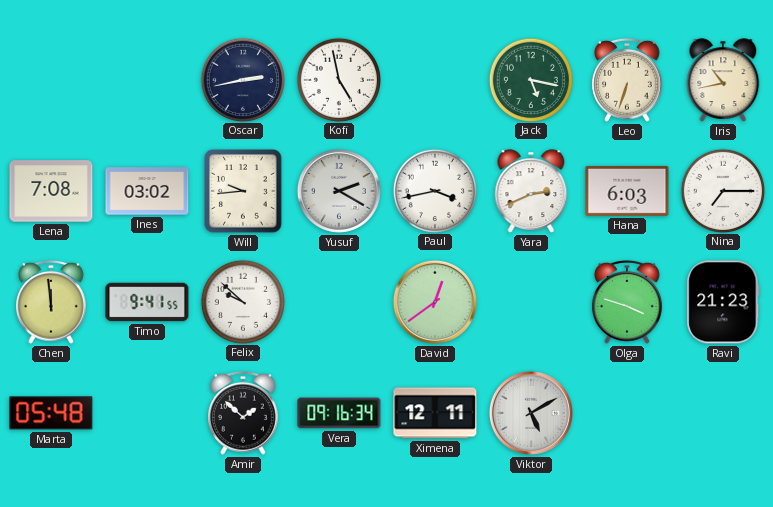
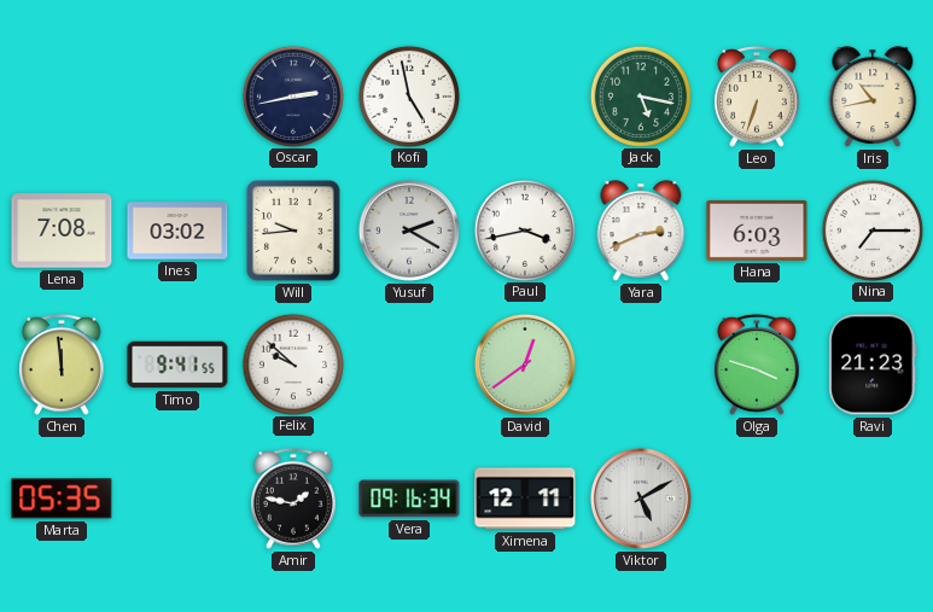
Marta: 05:48 -> 05:35
Amir: 1:52 -> 1:47
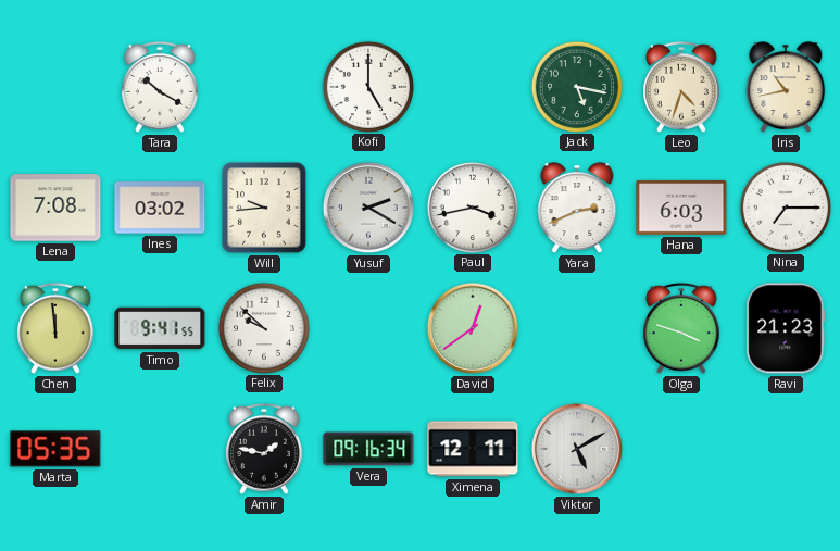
Tara: none -> 10:20
Oscar: 2:43 -> none
Kofi: 4:58 -> 5:00
Leo: 6:33 -> 4:33
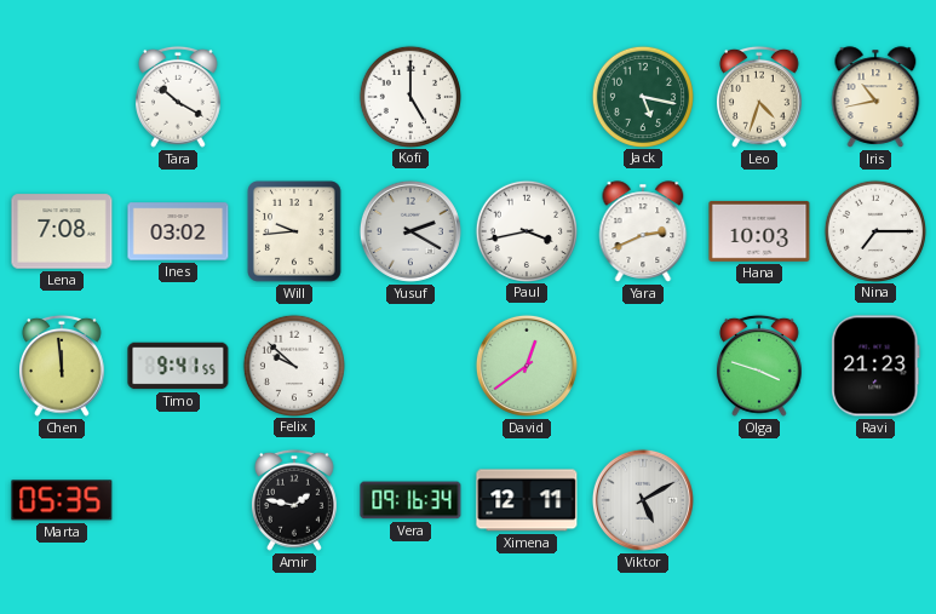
Hana: 6:03 -> 10:03
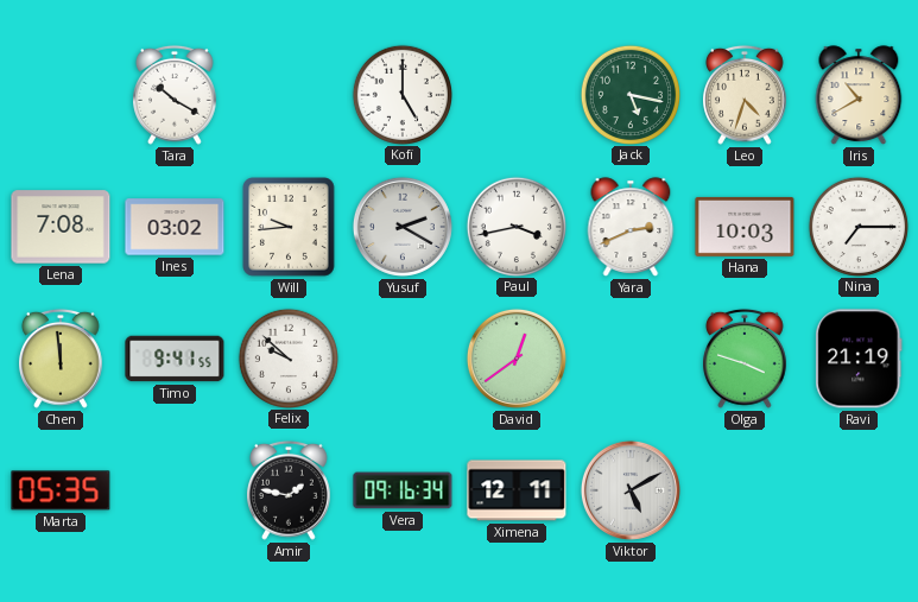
Iris: 10:43 -> 10:40
Ravi: 21:23 -> 21:19
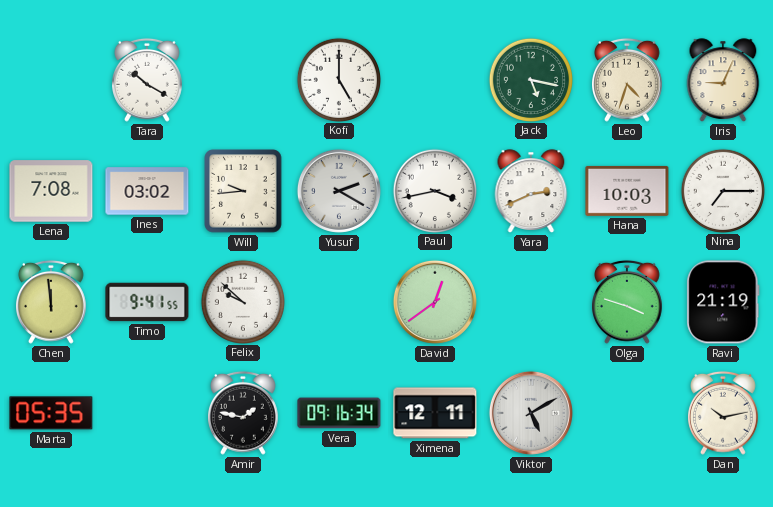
Iris: 10:40 -> 9:04
Dan: none -> 10:13
